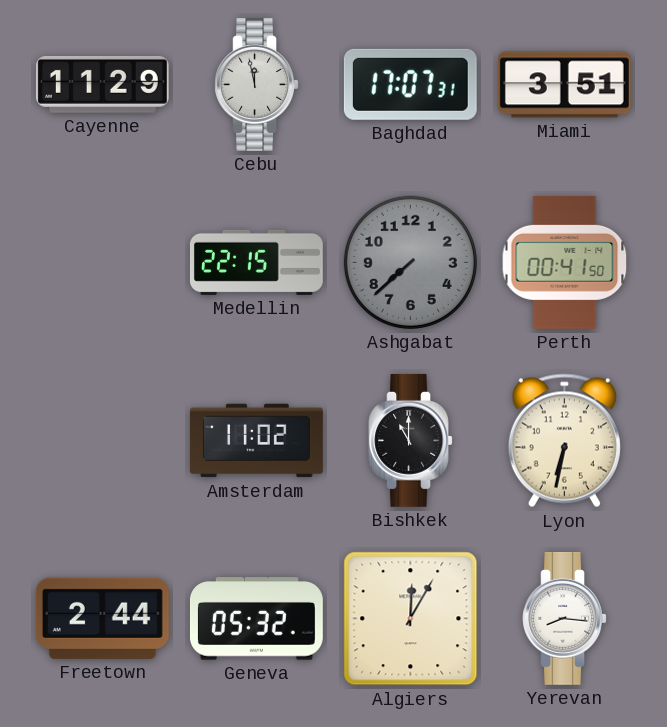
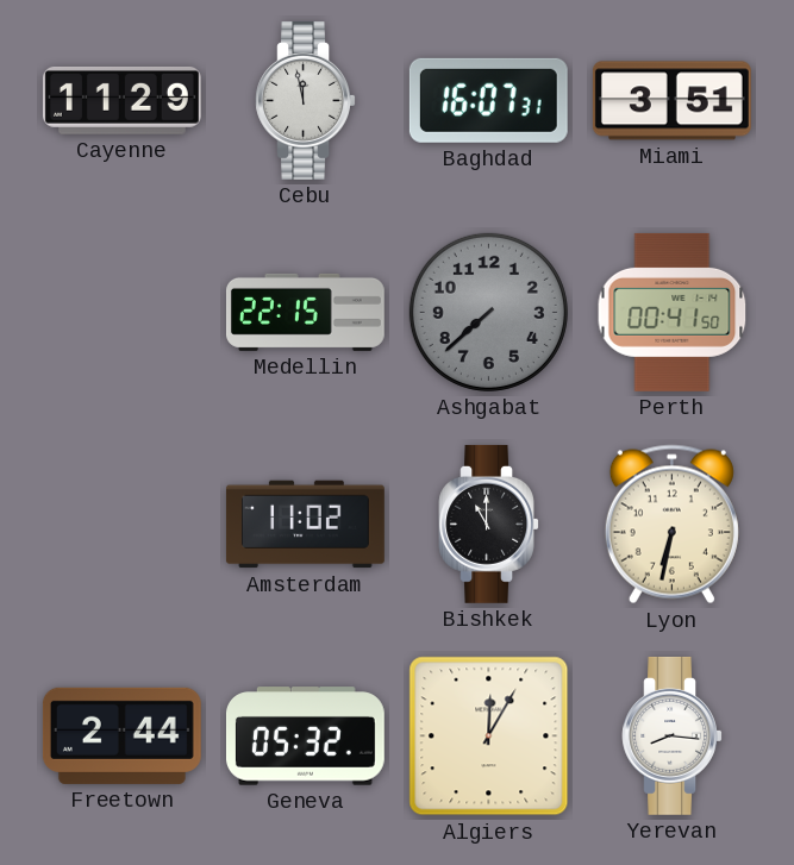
Baghdad: 17:07 -> 16:07
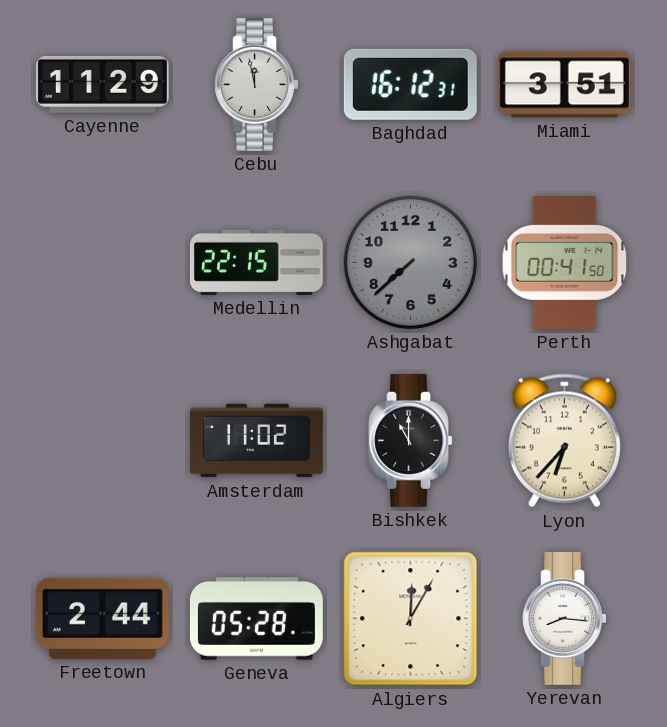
Baghdad: 16:07 -> 16:12
Lyon: 6:32 -> 6:37
Geneva: 05:32 -> 05:28
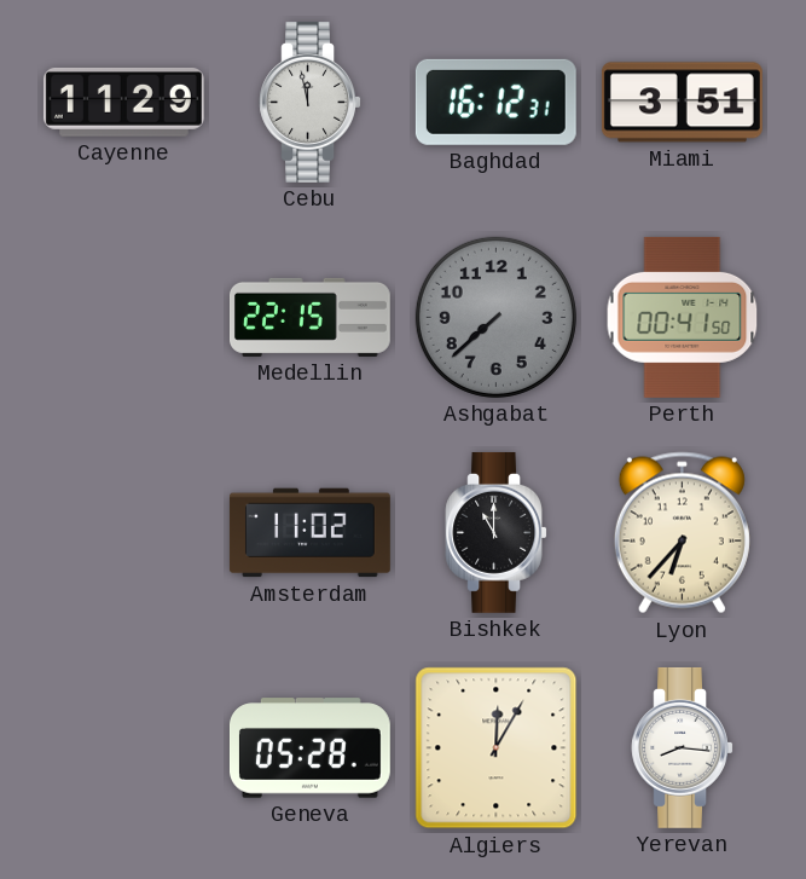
Freetown: 2:44 -> none
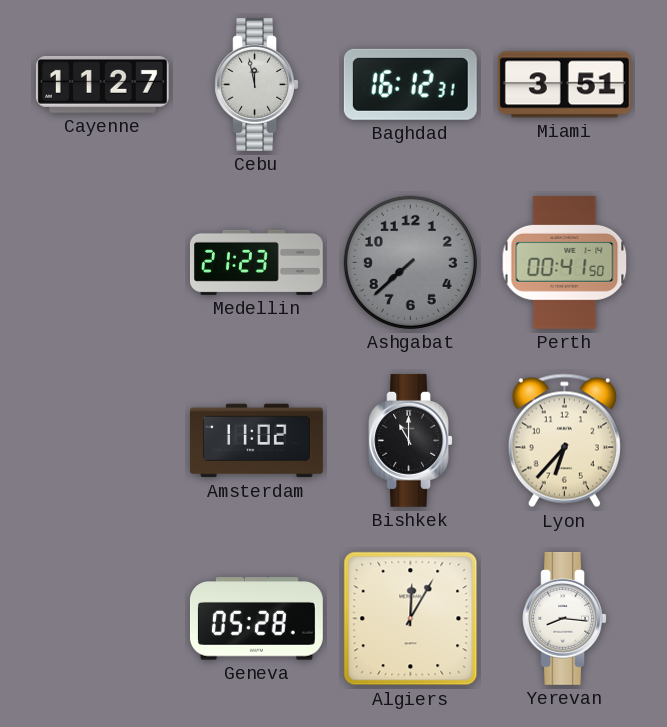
Cayenne: 11:29 -> 11:27
Medellin: 22:15 -> 21:23
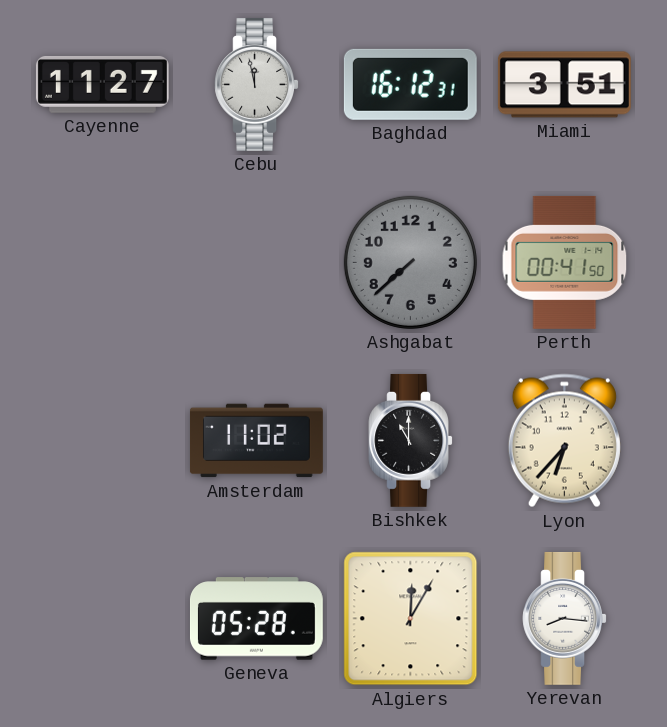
Medellin: 21:23 -> none
